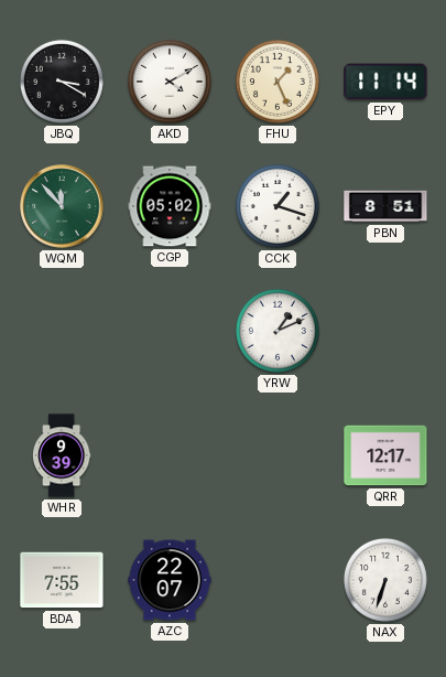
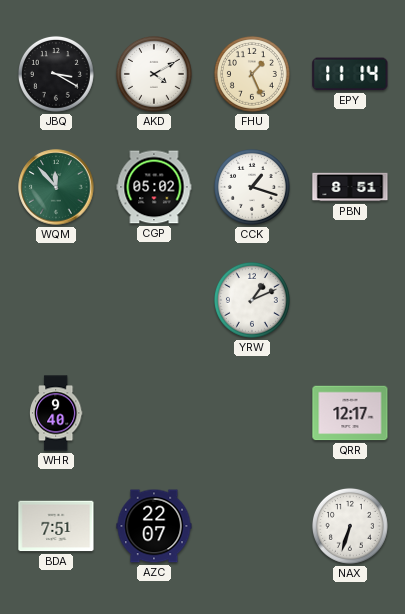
WHR: 9:39 -> 9:40
BDA: 7:55 -> 7:51
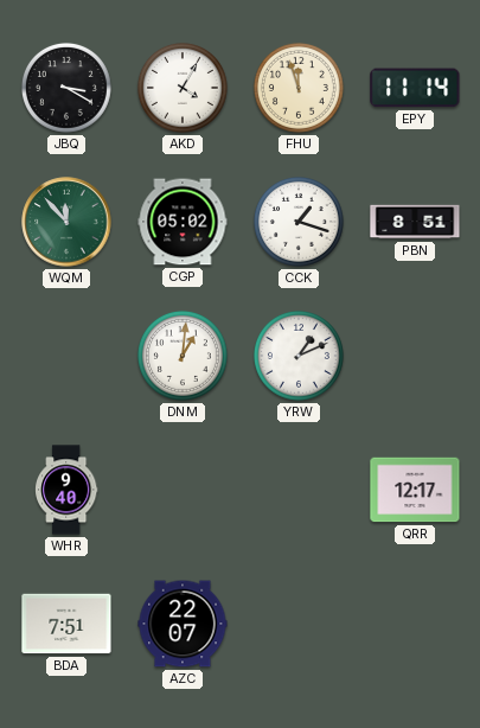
AKD: 4:10 -> 4:05
FHU: 1:26 -> 11:57
DNM: none -> 1:01
NAX: 6:33 -> none
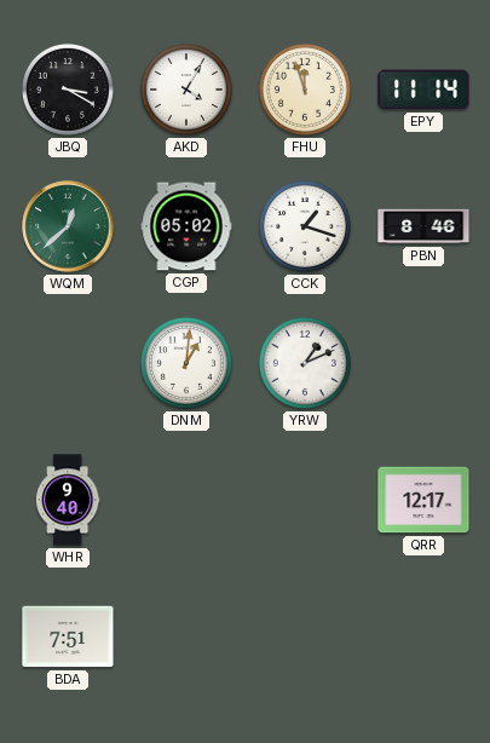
WQM: 11:53 -> 12:38
PBN: 8:51 -> 8:46
AZC: 22:07 -> none
